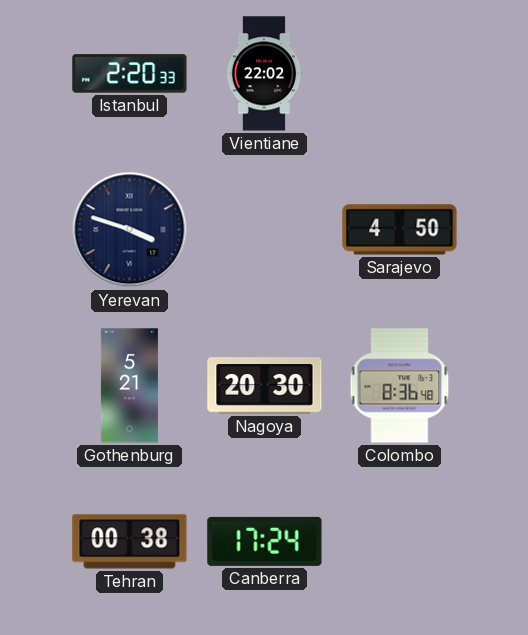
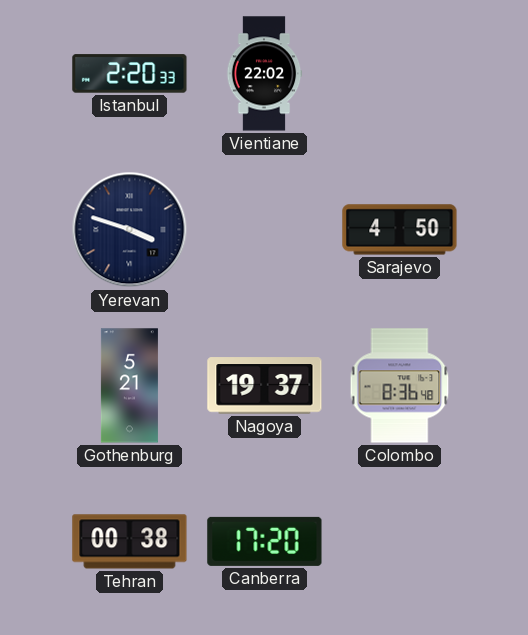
Nagoya: 20:30 -> 19:37
Canberra: 17:24 -> 17:20
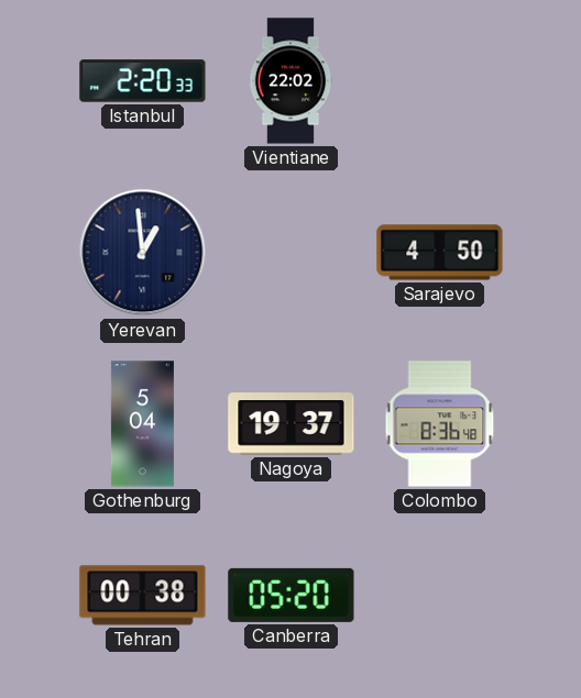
Yerevan: 3:48 -> 12:59
Gothenburg: 5:21 -> 5:04
Canberra: 17:20 -> 05:20
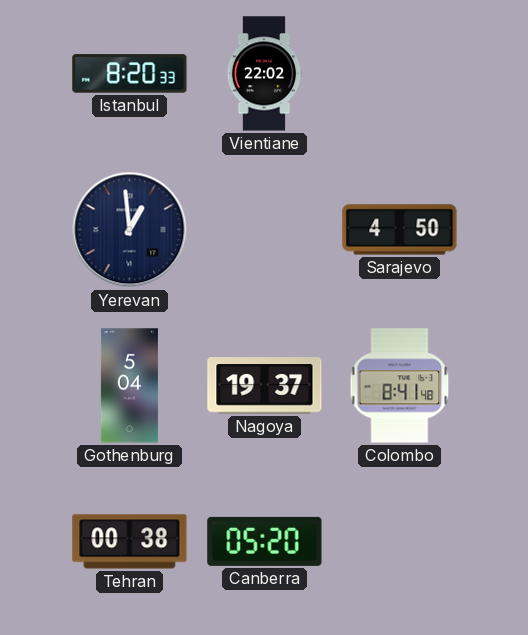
Istanbul: 2:20 -> 8:20
Colombo: 8:36 -> 8:41
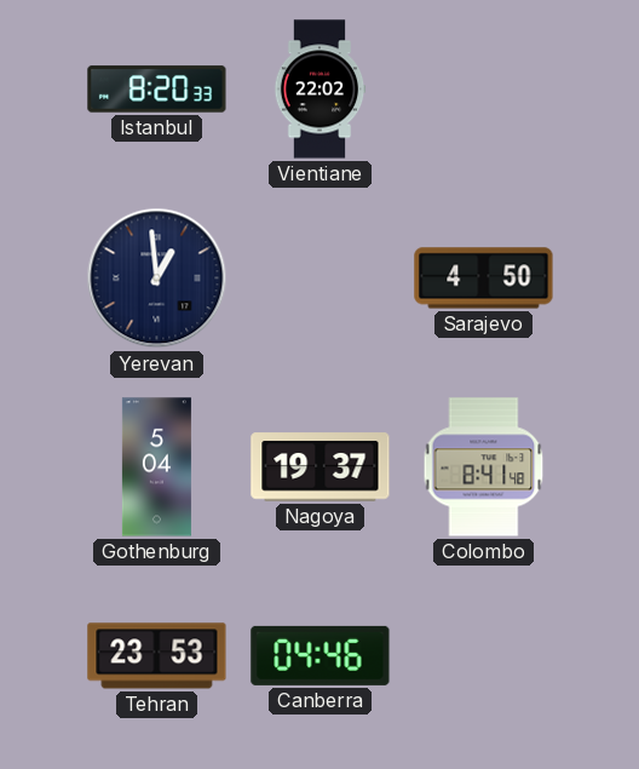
Tehran: 00:38 -> 23:53
Canberra: 05:20 -> 04:46
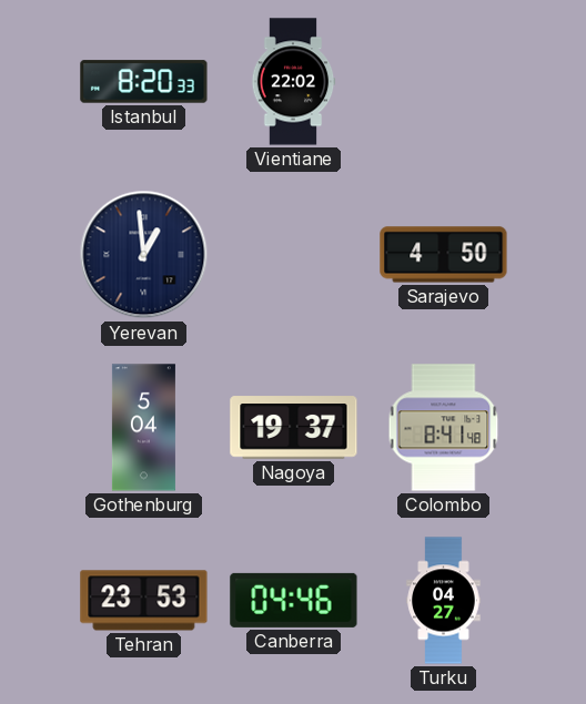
Turku: none -> 04:27
